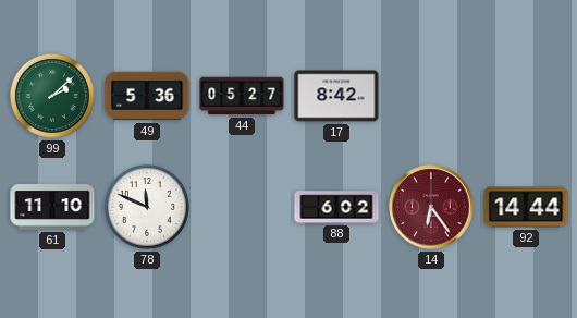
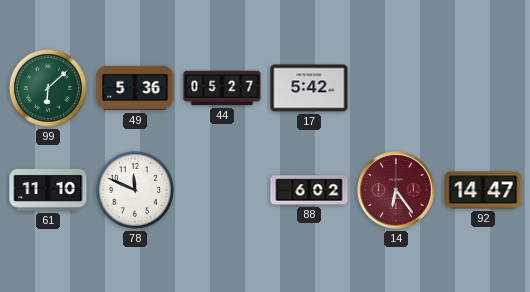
99: 2:08 -> 6:08
17: 8:42 -> 5:42
92: 14:44 -> 14:47
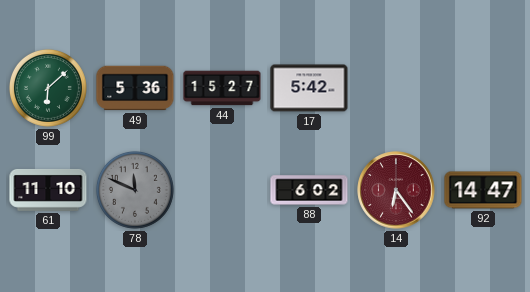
44: 05:27 -> 15:27
78 dial: white -> grey
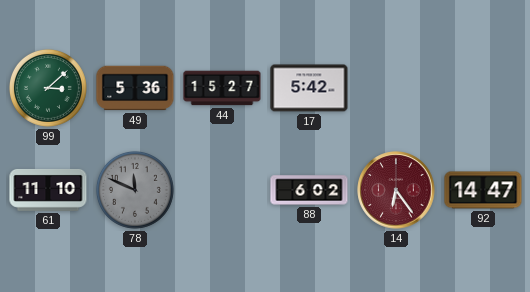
99: 6:08 -> 3:08
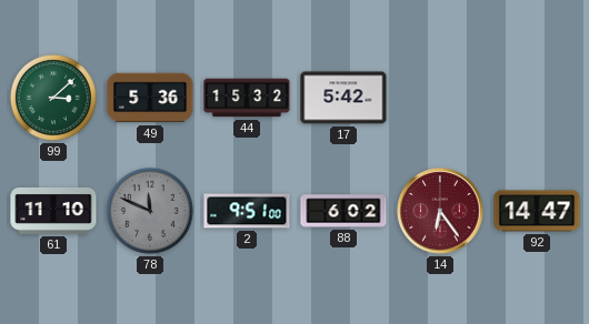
44: 15:27 -> 15:32
2: none -> 9:51
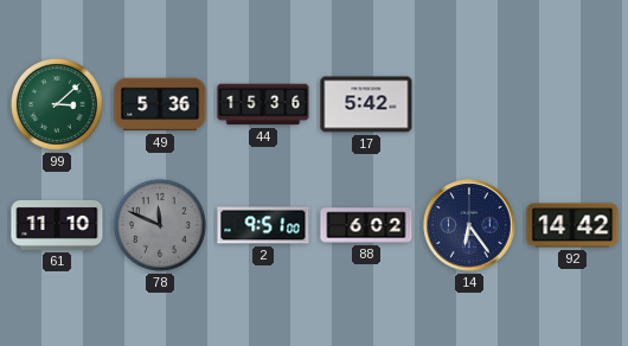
44: 15:32 -> 15:36
14 dial: burgundy -> navy
92: 14:47 -> 14:42
